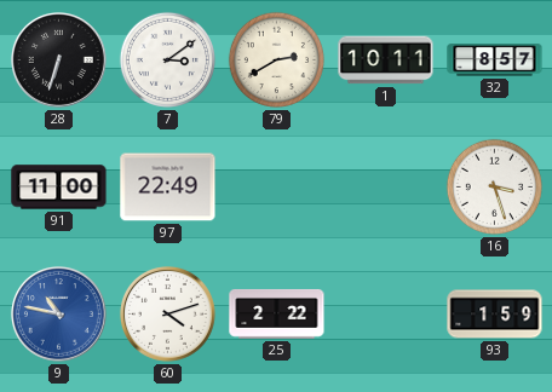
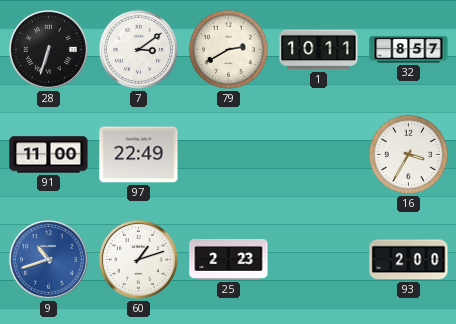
16: 3:27 -> 3:35
9: 10:47 -> 10:42
60: 4:12 -> 1:12
25: 2:22 -> 2:23
93: 1:59 -> 2:00
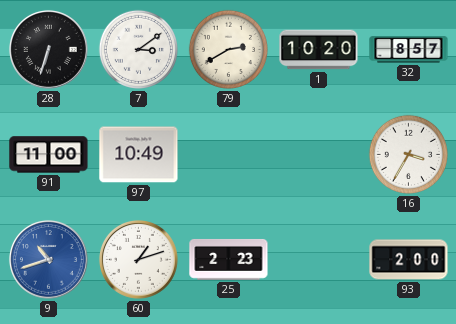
1: 10:11 -> 10:20
97: 22:49 -> 10:49
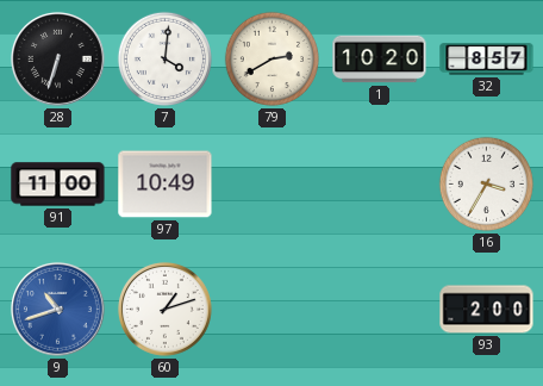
7: 3:09 -> 4:01
25: 2:23 -> none
